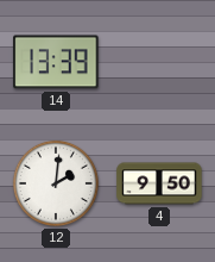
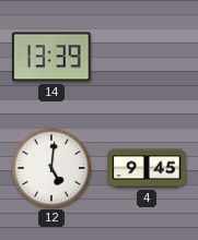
12: 2:01 -> 5:01
4: 9:50 -> 9:45
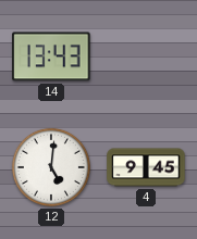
14: 13:39 -> 13:43
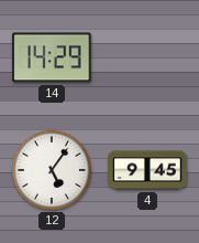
14: 13:43 -> 14:29
12: 5:01 -> 5:06
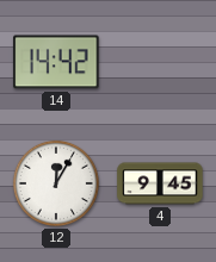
14: 14:29 -> 14:42
12: 5:06 -> 12:05
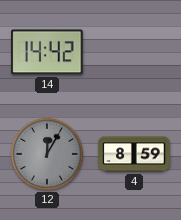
12 dial: white -> grey
4: 9:45 -> 8:59
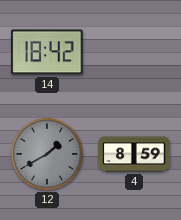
14: 14:42 -> 18:42
12: 12:05 -> 1:40
